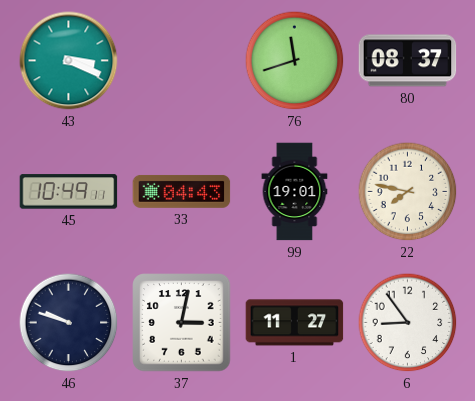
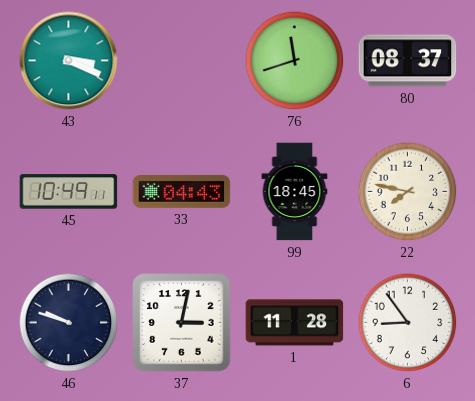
99: 19:01 -> 18:45
1: 11:27 -> 11:28
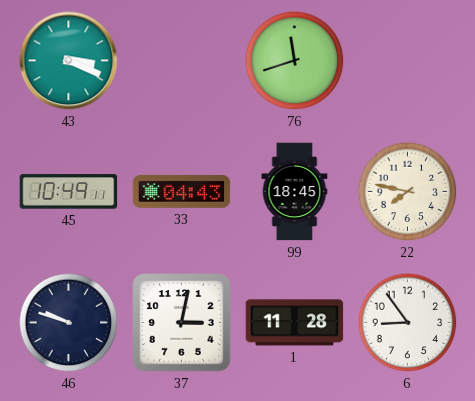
80: 08:37 -> none
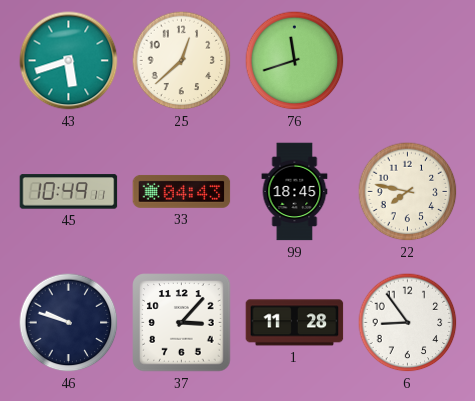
43: 3:19 -> 5:42
25: none -> 12:38
37: 3:02 -> 3:07
